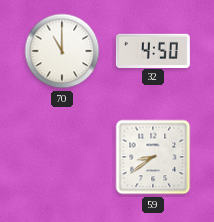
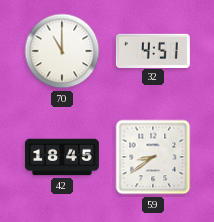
32: 4:50 -> 4:51
42: none -> 18:45
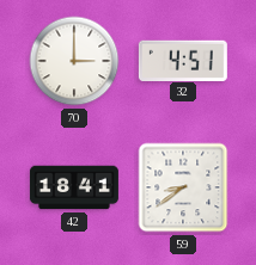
70: 11:00 -> 3:00
42: 18:45 -> 18:41
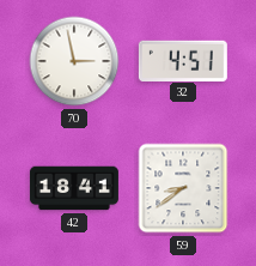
70: 3:00 -> 2:58
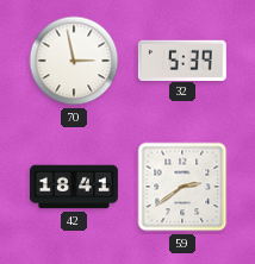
32: 4:51 -> 5:39
59: 8:39 -> 2:39
